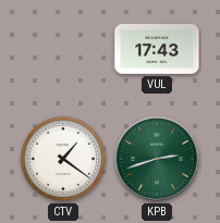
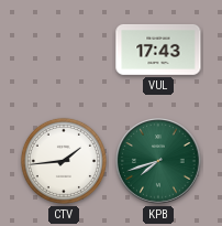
CTV: 1:21 -> 1:44
KPB: 2:42 -> 7:42
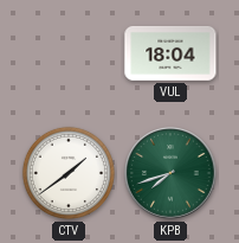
VUL: 17:43 -> 18:04
CTV: 1:44 -> 1:39
